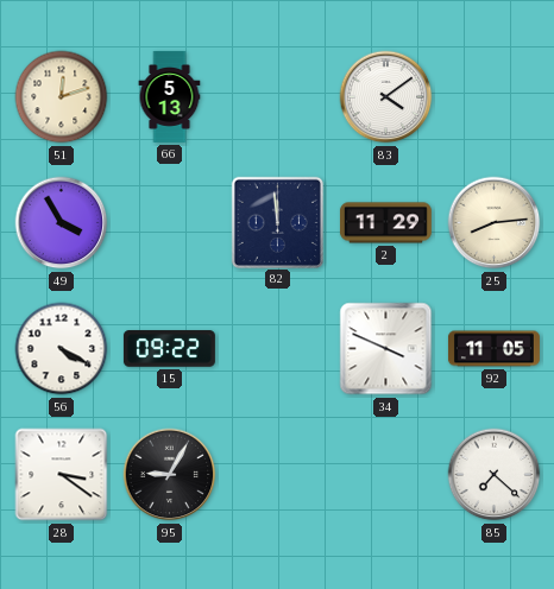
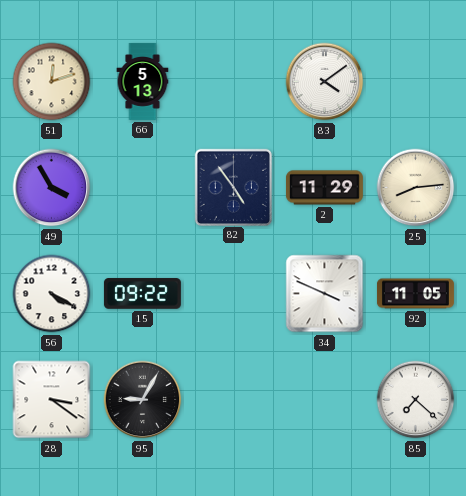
82: 11:59 -> 4:54
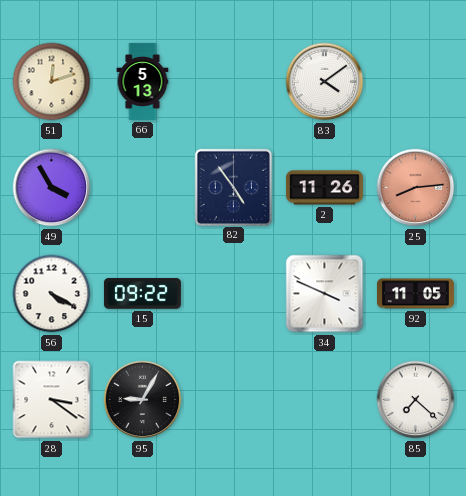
2: 11:29 -> 11:26
25 dial: cream -> salmon
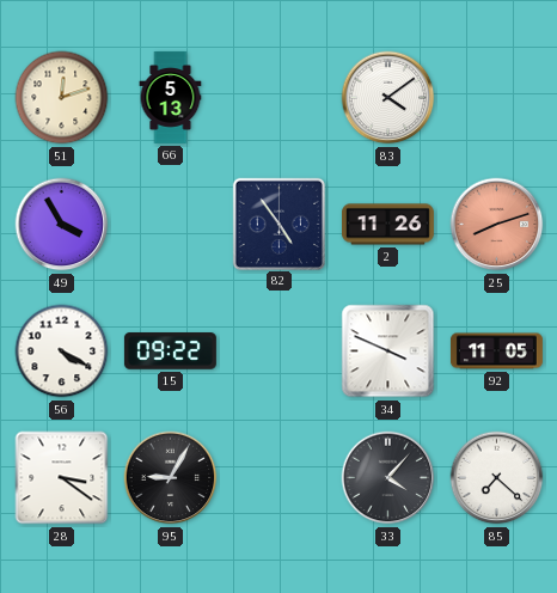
25: 8:14 -> 8:12
33: none -> 4:07
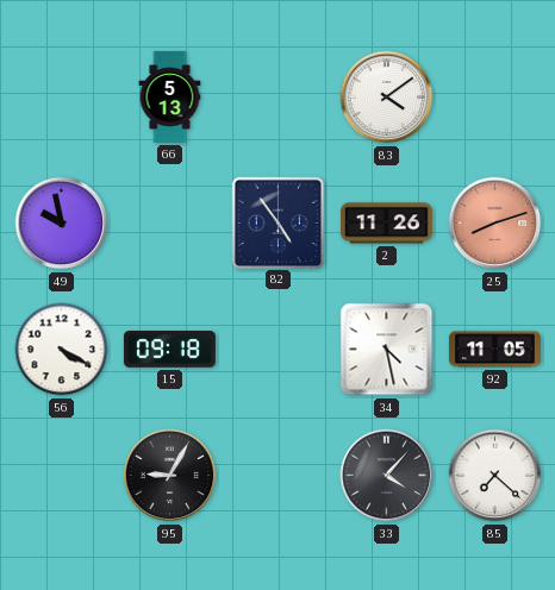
51: 12:12 -> none
49: 3:55 -> 9:58
15: 09:22 -> 09:18
34: 3:49 -> 4:28
28: 3:21 -> none
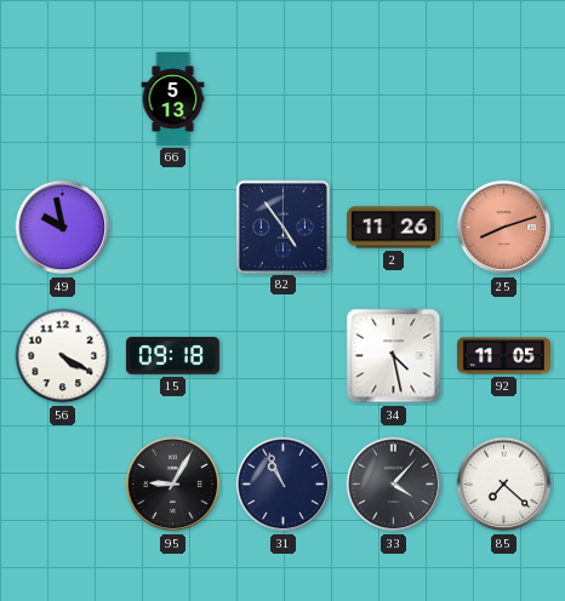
83: 4:09 -> none
31: none -> 10:56
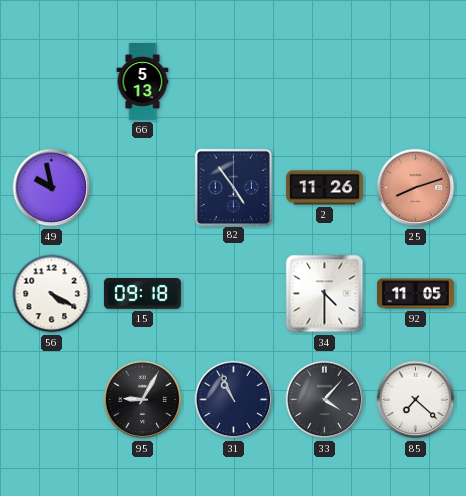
34: 4:28 -> 4:30
